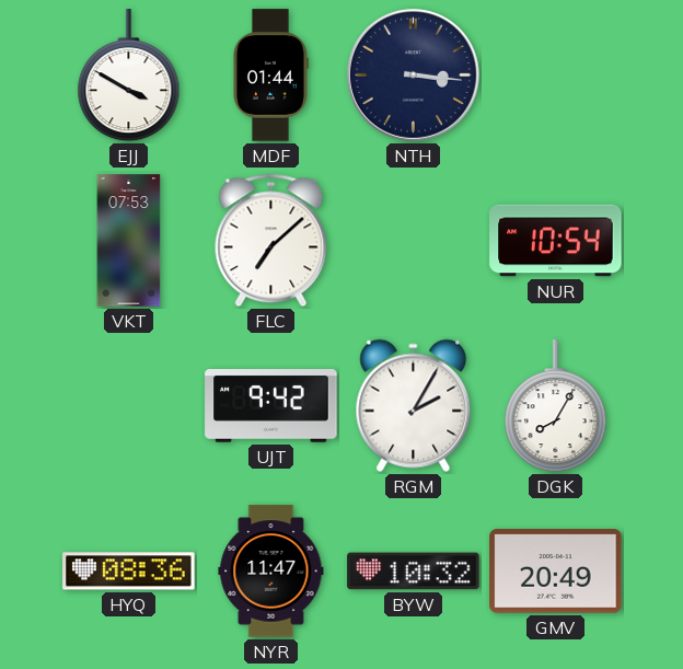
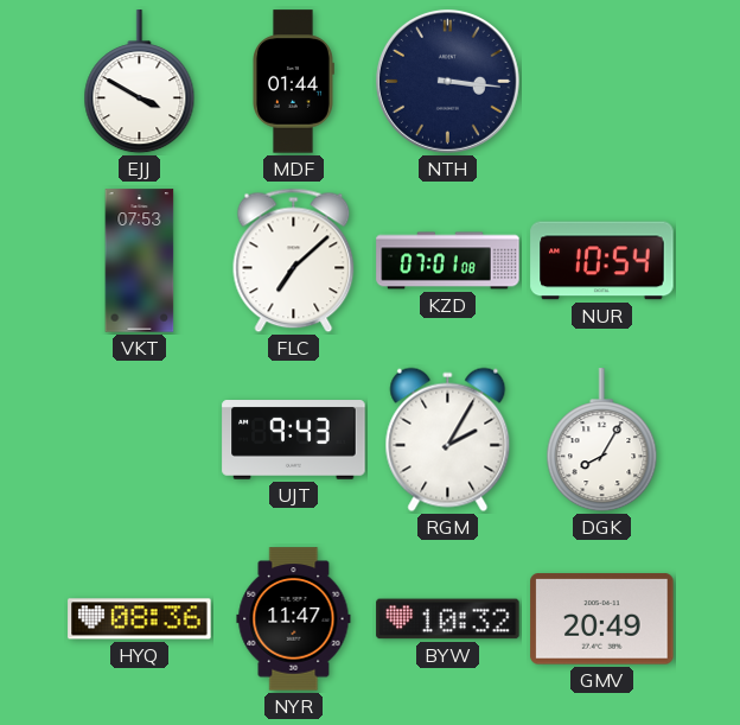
KZD: none -> 07:01
UJT: 9:42 -> 9:43
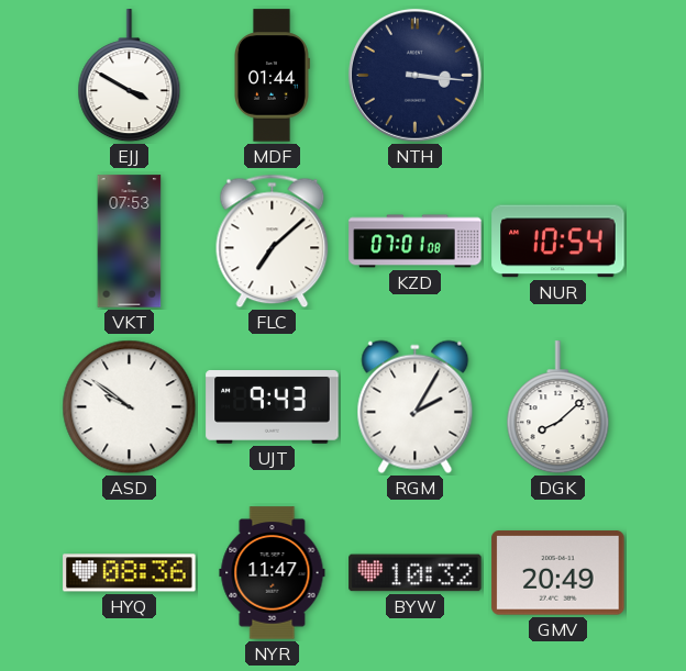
ASD: none -> 9:51
DGK: 8:05 -> 8:08
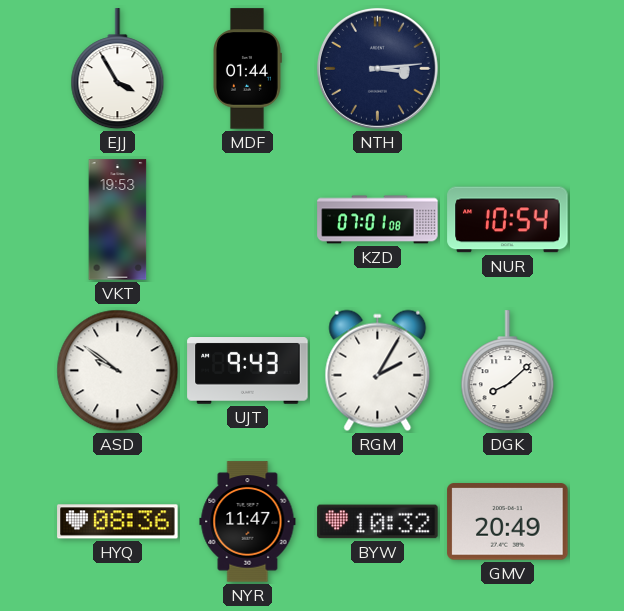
EJJ: 3:50 -> 3:55
NTH: 3:16 -> 3:14
VKT: 07:53 -> 19:53
FLC: 7:08 -> none
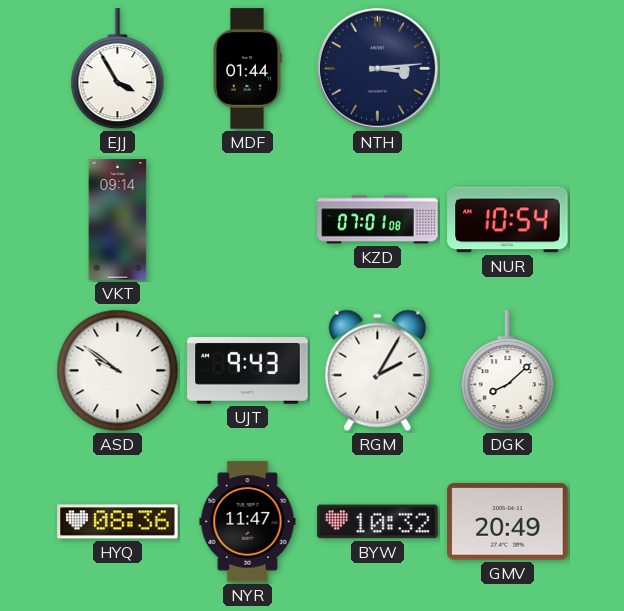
VKT: 19:53 -> 09:14
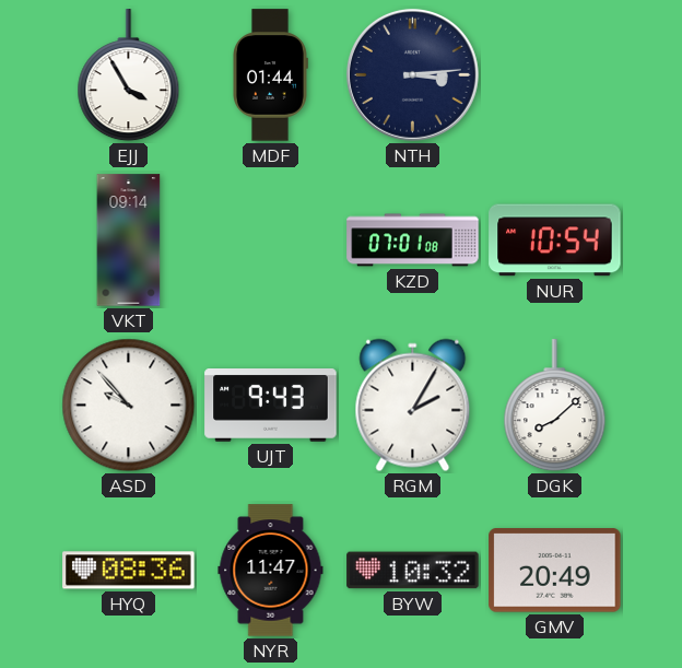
ASD: 9:51 -> 9:53
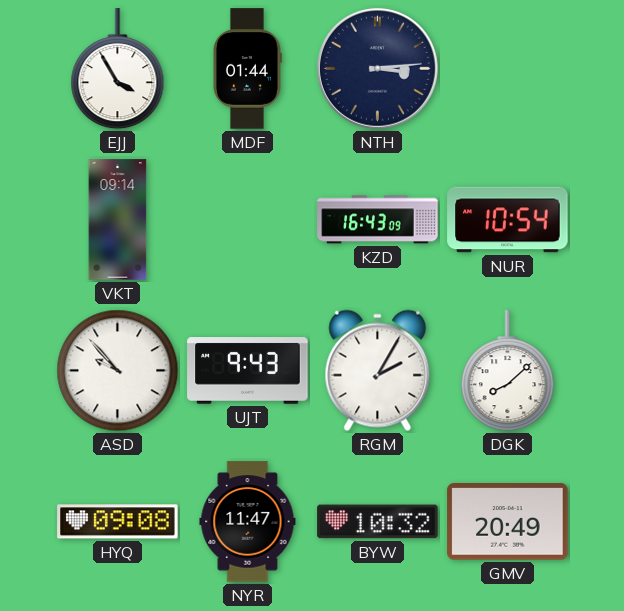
KZD: 07:01 -> 16:43
HYQ: 08:36 -> 09:08
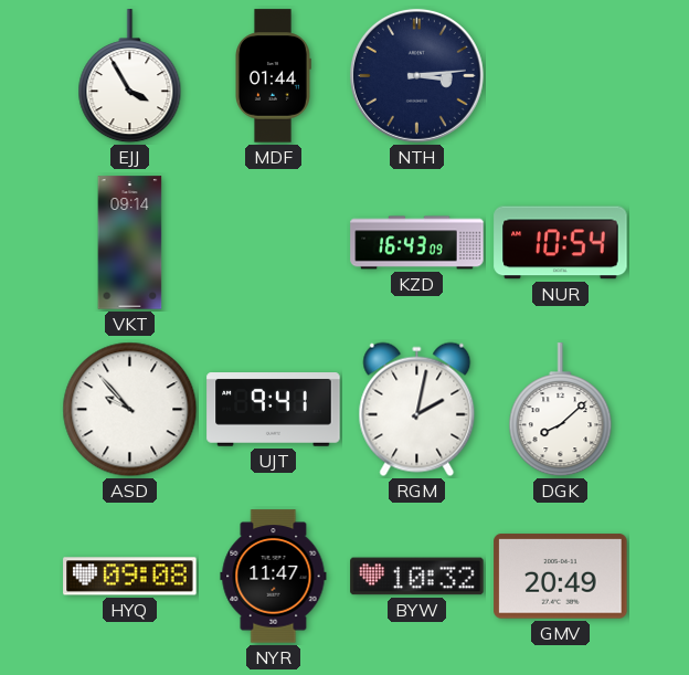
UJT: 9:43 -> 9:41
RGM: 2:05 -> 2:02
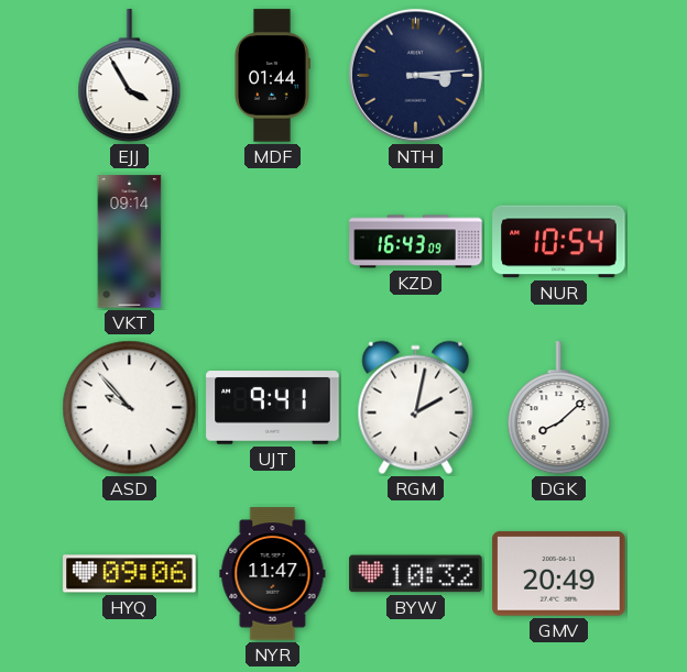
HYQ: 09:08 -> 09:06
